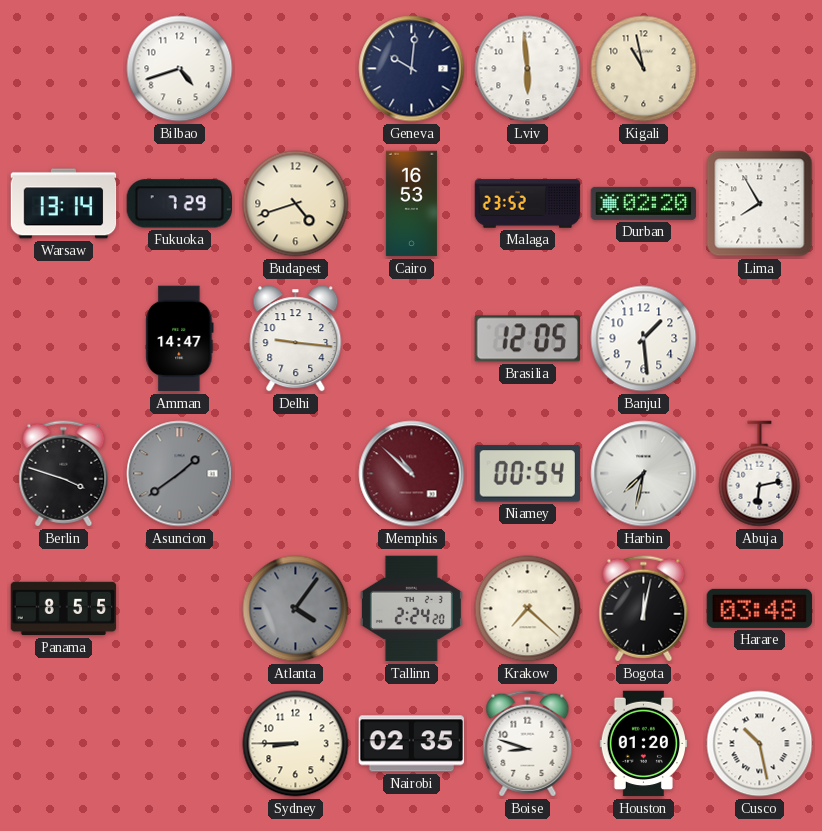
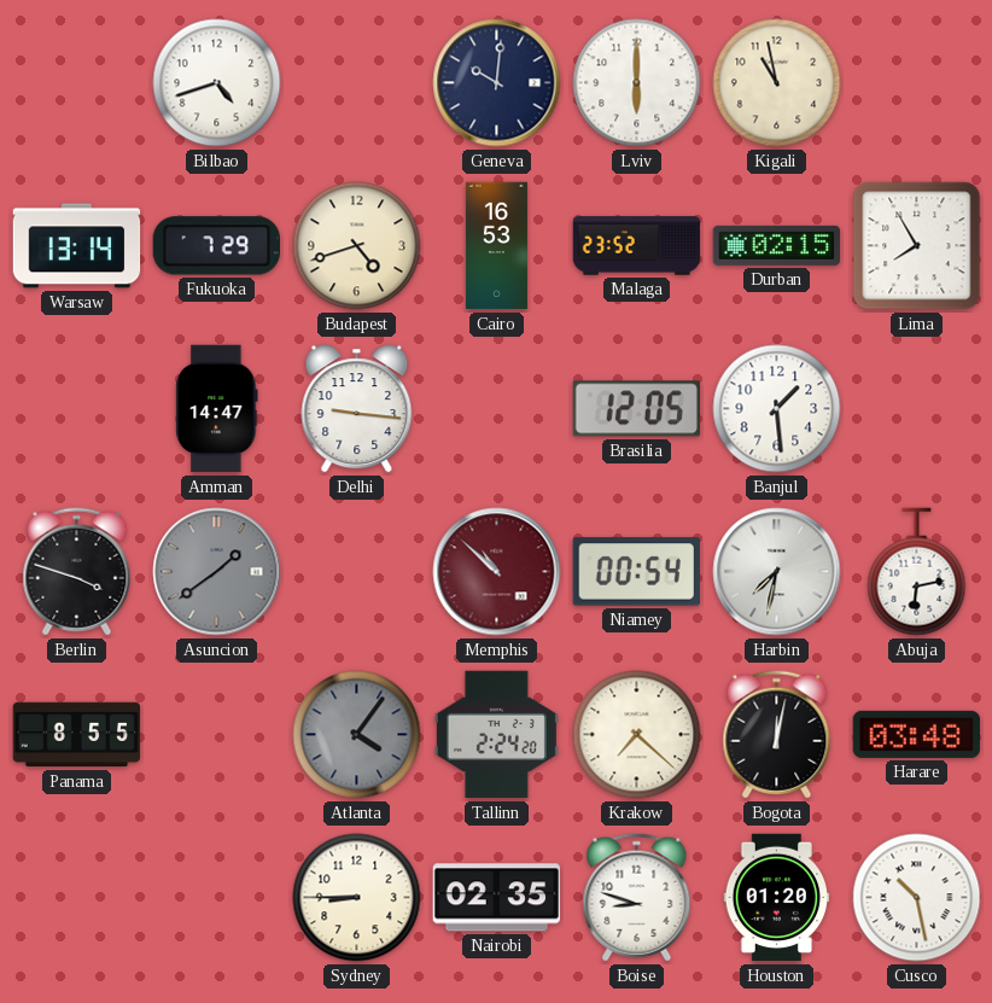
Lviv: 5:59 -> 6:00
Durban: 02:20 -> 02:15
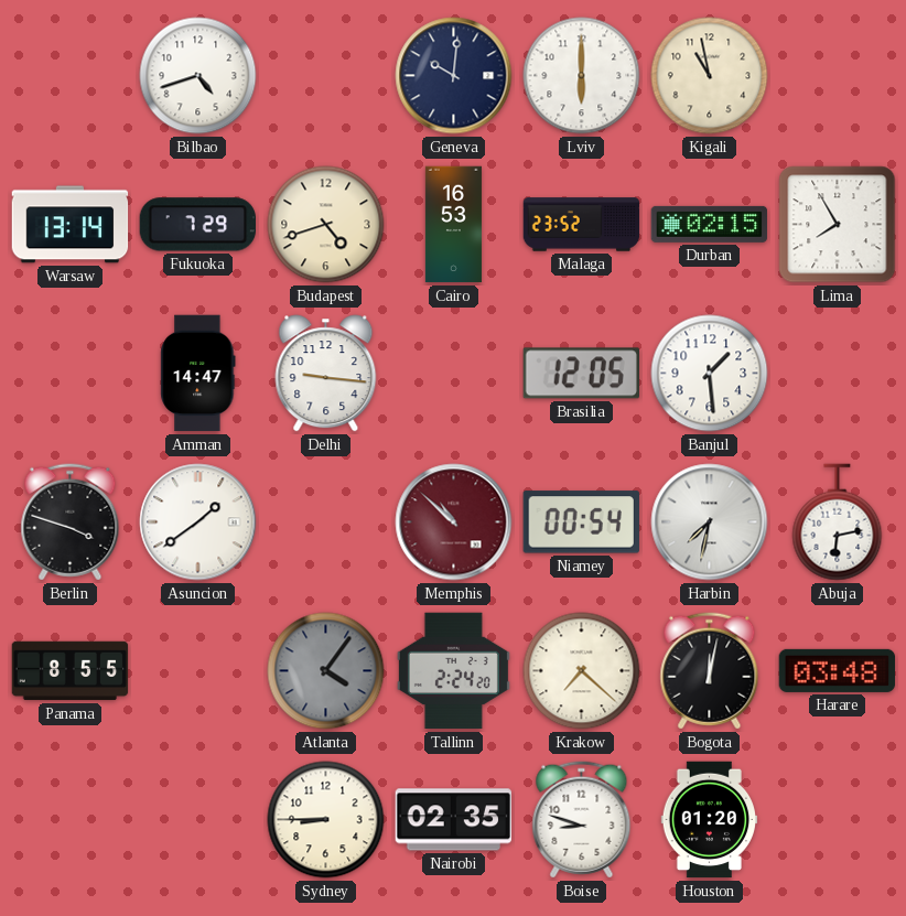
Asuncion dial: grey -> white
Cusco: 10:28 -> none
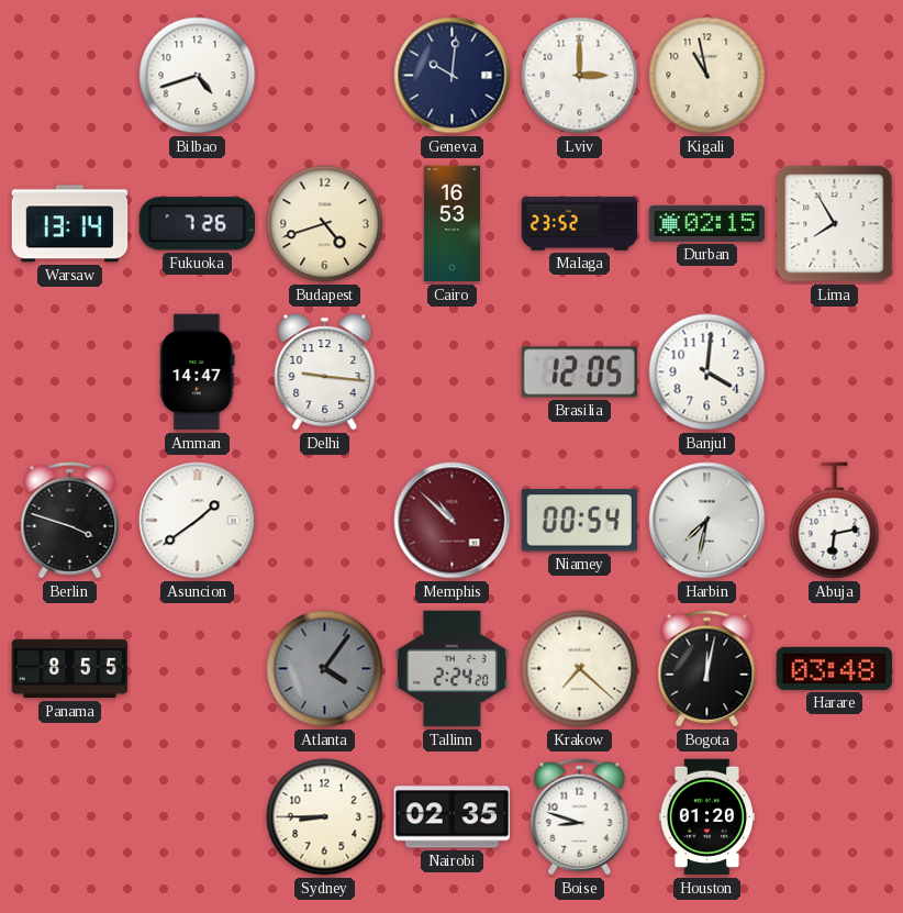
Lviv: 6:00 -> 3:00
Fukuoka: 7:29 -> 7:26
Banjul: 1:29 -> 4:01
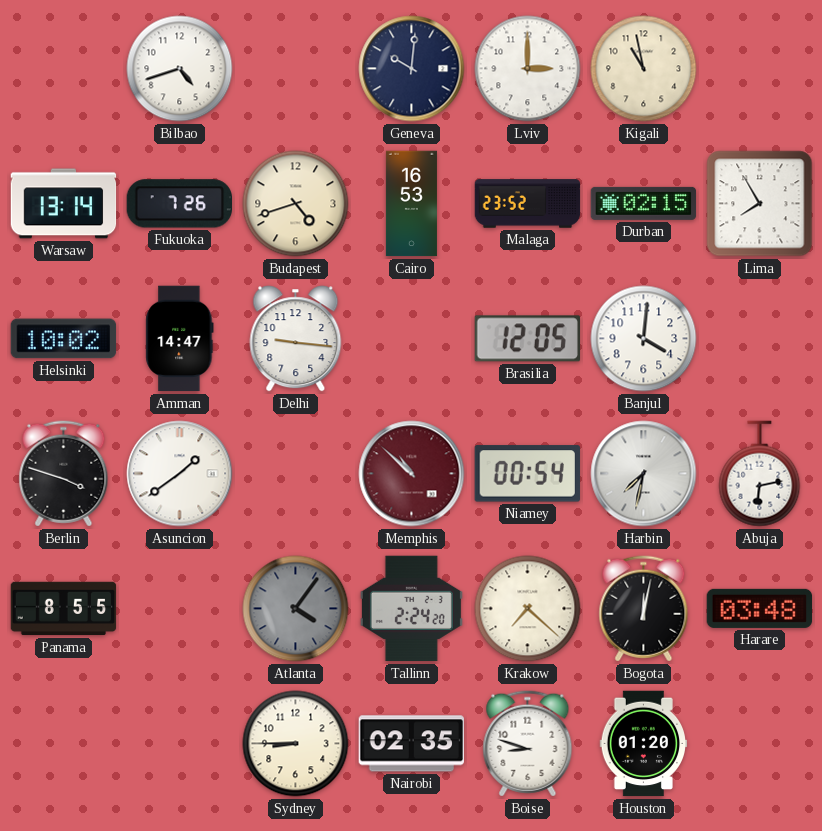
Helsinki: none -> 10:02
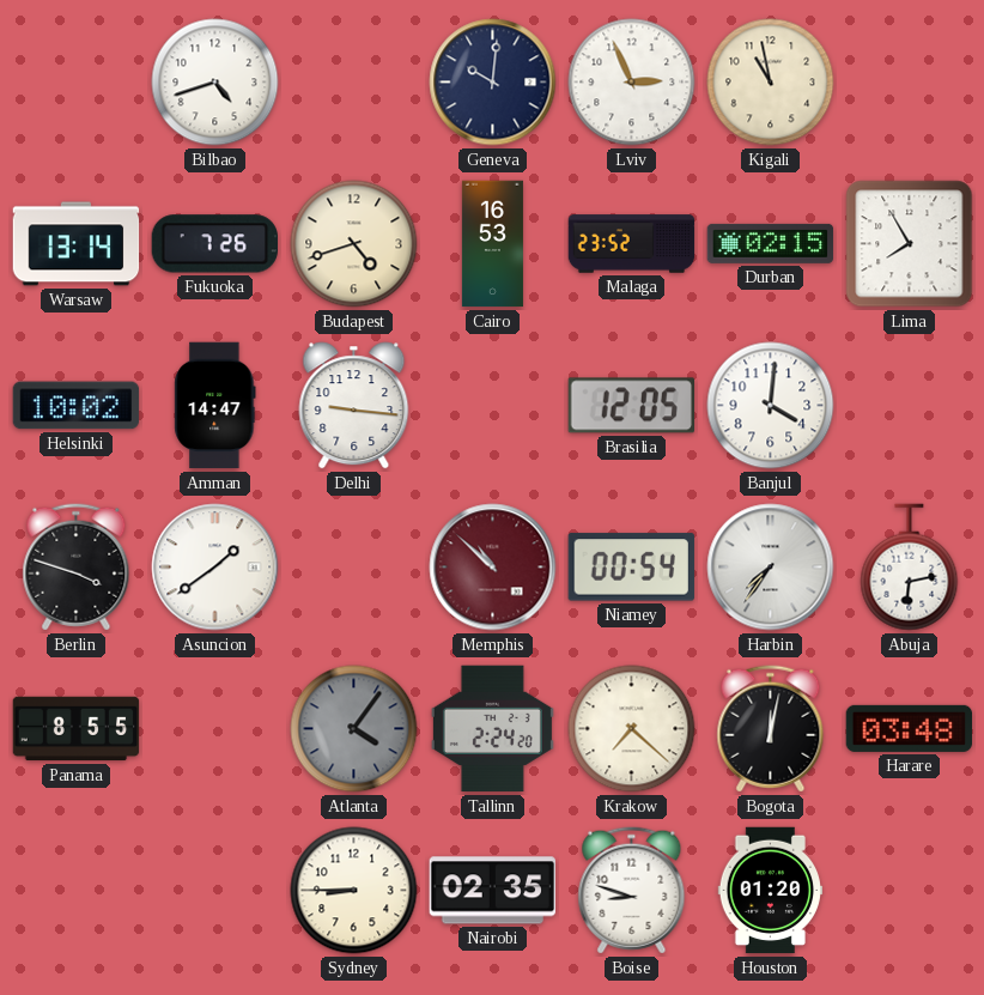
Lviv: 3:00 -> 2:56
Harbin: 7:32 -> 7:36
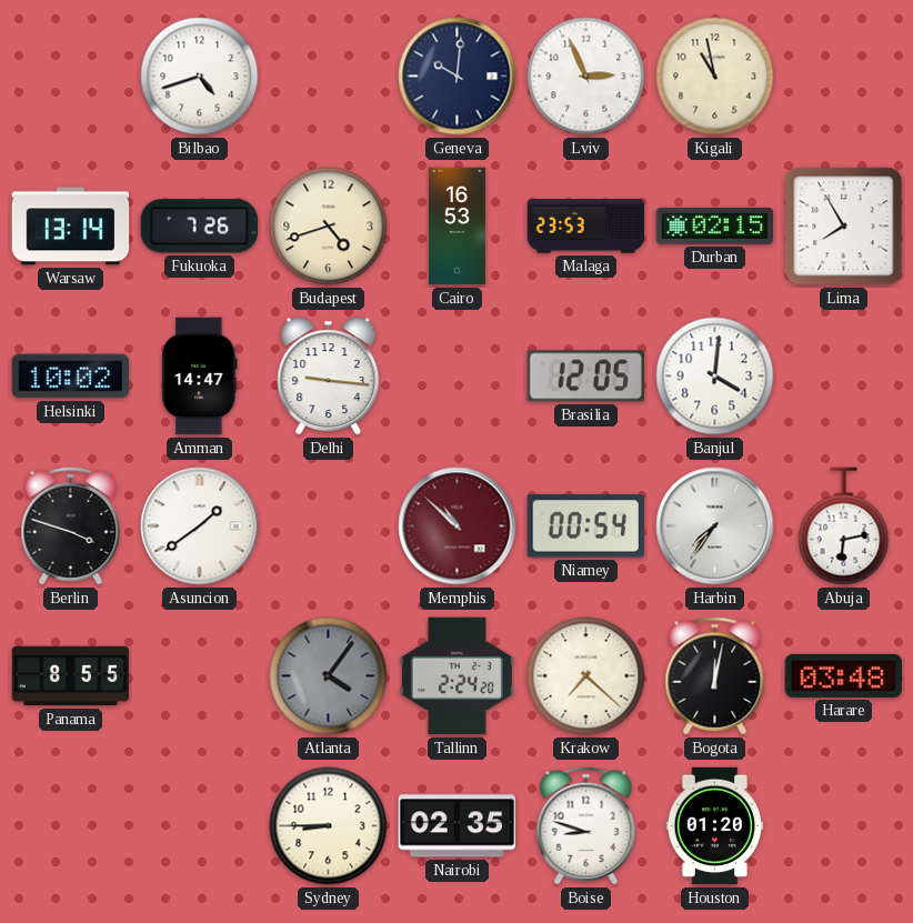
Malaga: 23:52 -> 23:53
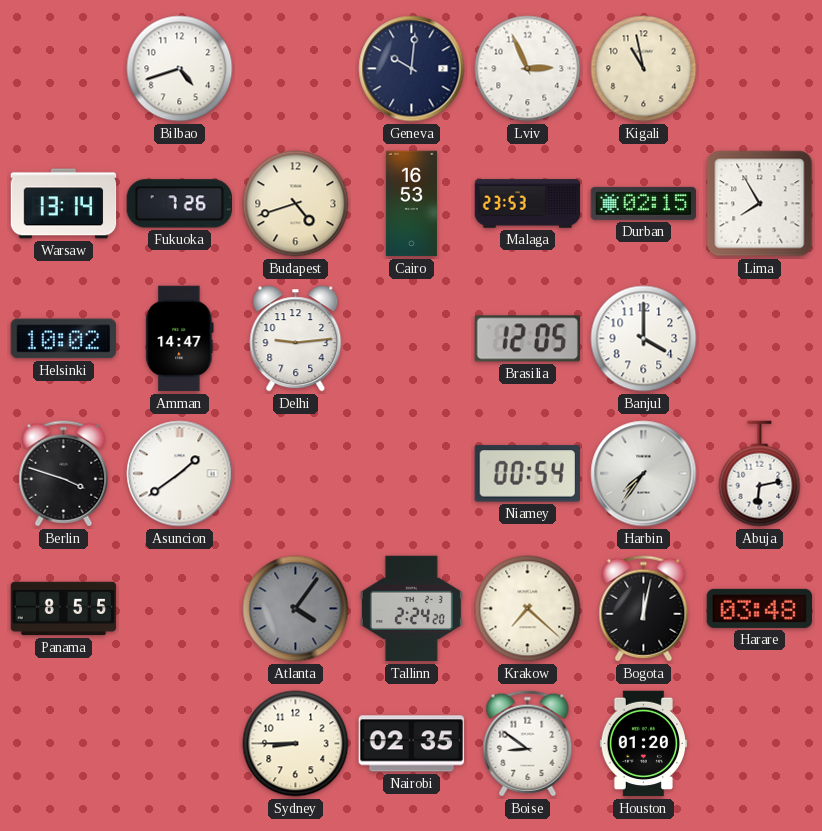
Delhi: 9:16 -> 9:14
Banjul: 4:01 -> 4:00
Memphis: 10:52 -> none
Boise: 8:48 -> 8:51
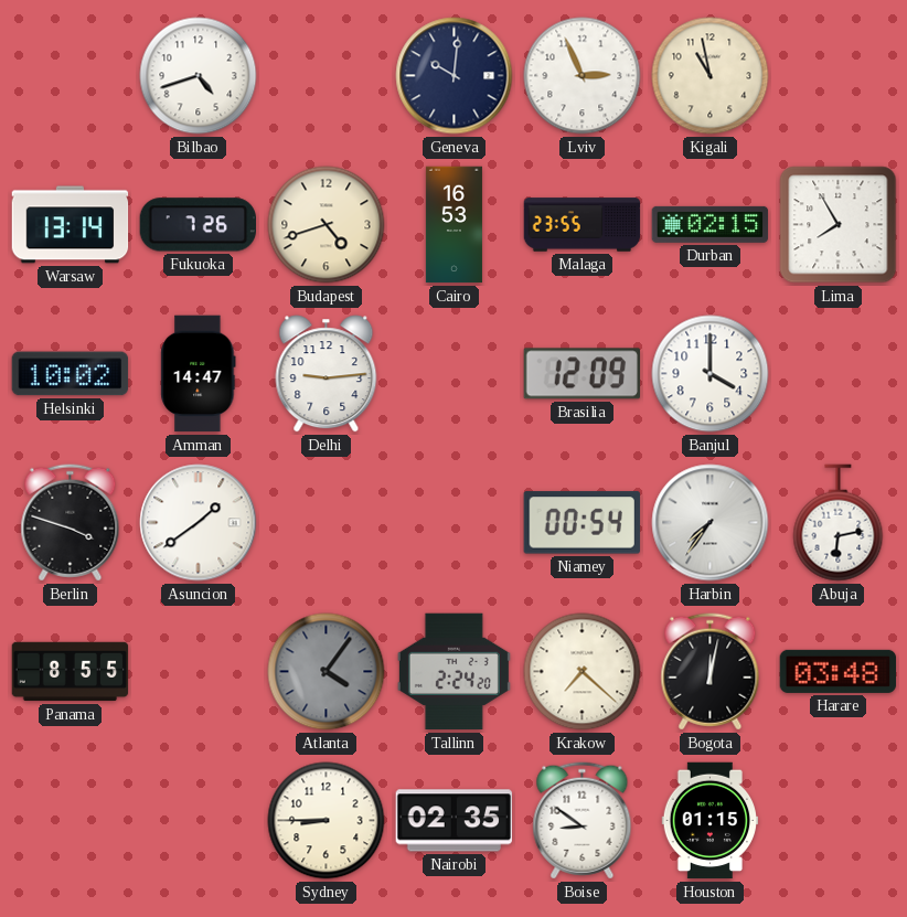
Malaga: 23:53 -> 23:55
Brasilia: 12:05 -> 12:09
Houston: 01:20 -> 01:15
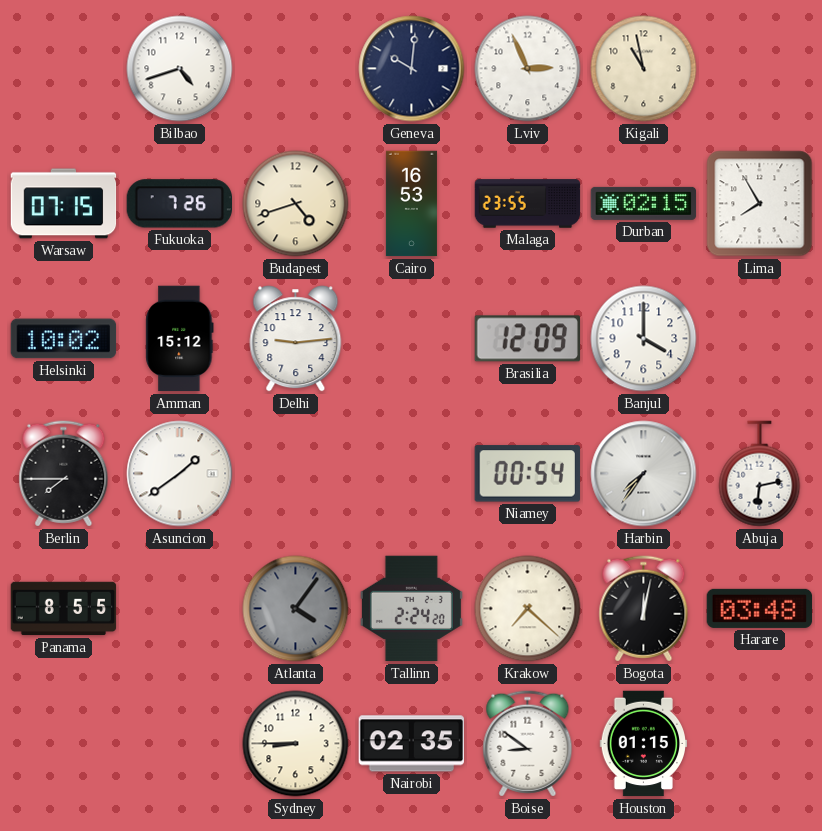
Warsaw: 13:14 -> 07:15
Amman: 14:47 -> 15:12
Berlin: 3:48 -> 7:45
